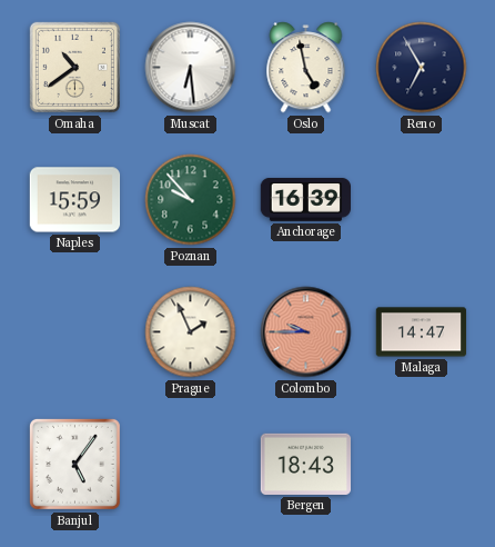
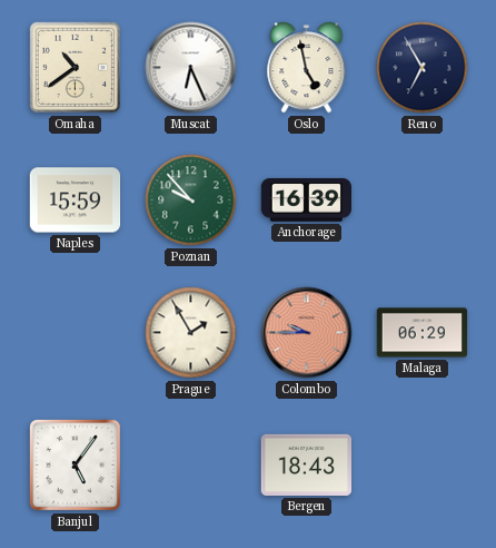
Muscat: 6:29 -> 6:26
Prague: 1:56 -> 1:55
Malaga: 14:47 -> 06:29
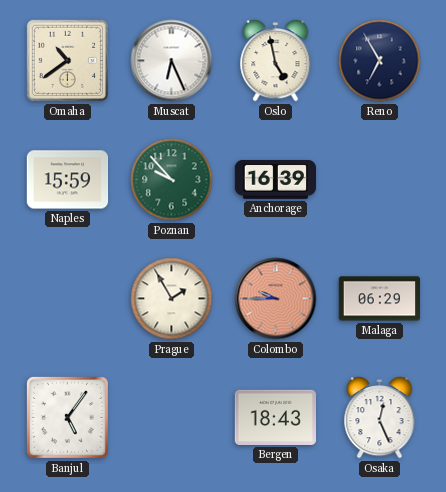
Osaka: none -> 12:26
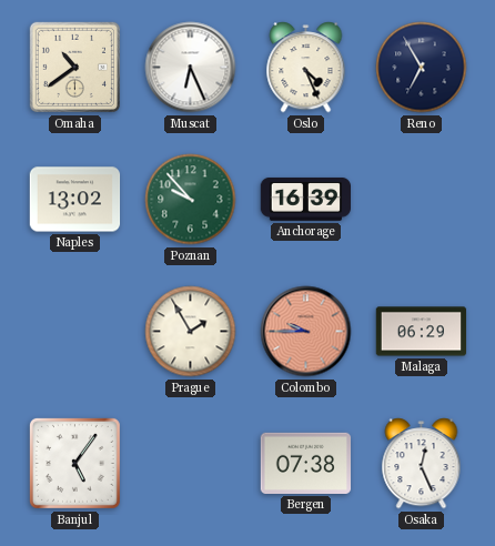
Oslo: 4:58 -> 4:26
Naples: 15:59 -> 13:02
Bergen: 18:43 -> 07:38
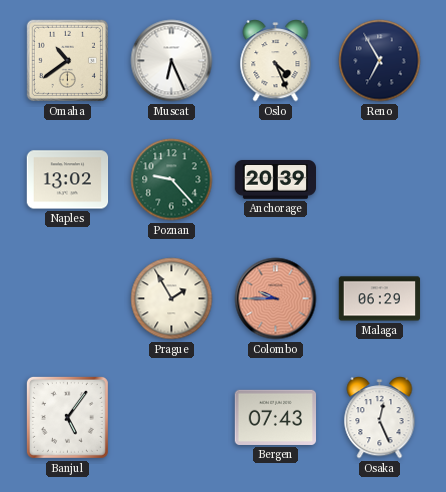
Poznan: 9:53 -> 9:23
Anchorage: 16:39 -> 20:39
Bergen: 07:38 -> 07:43
